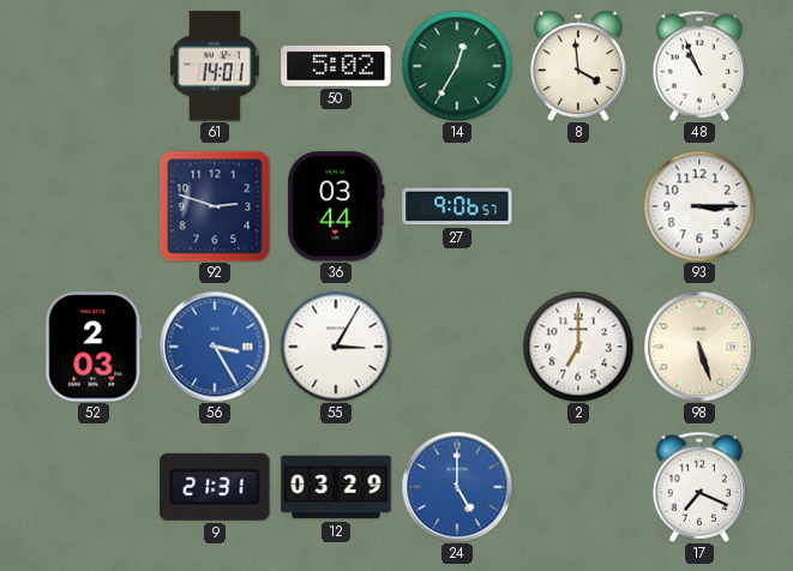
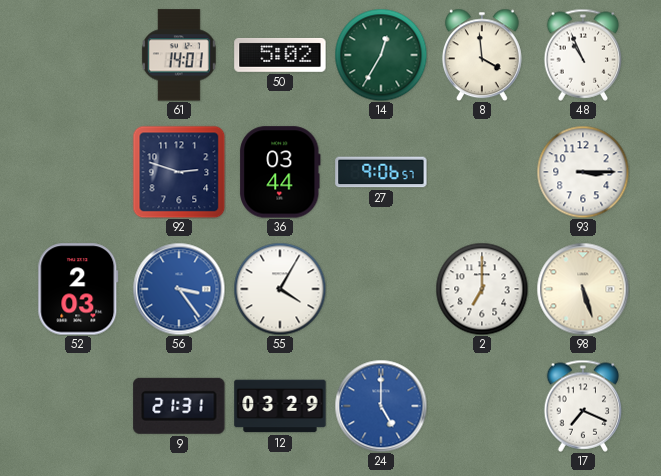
56: 3:25 -> 3:24
55: 3:05 -> 4:05
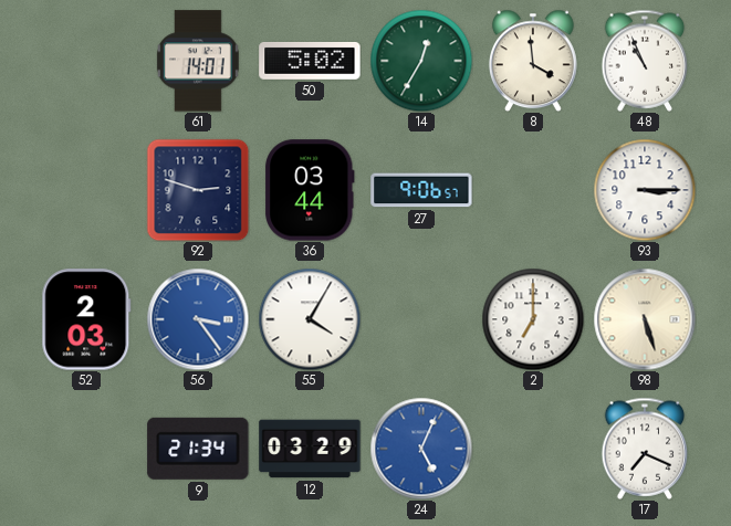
9: 21:31 -> 21:34
24: 5:00 -> 5:04
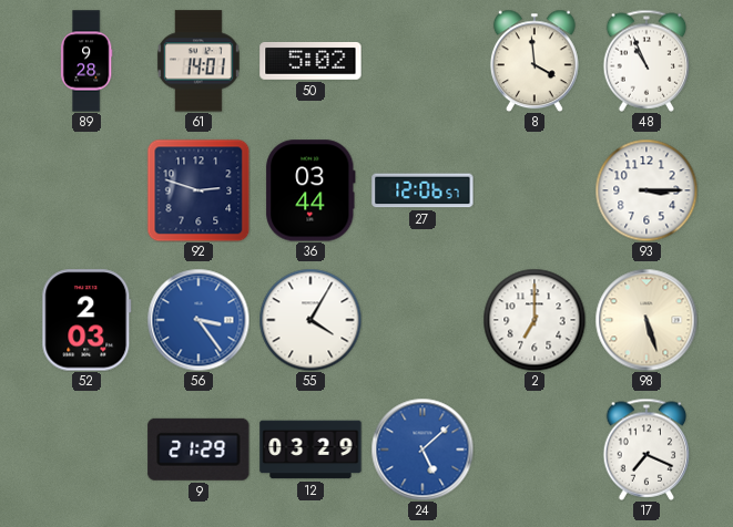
89: none -> 9:28
14: 12:35 -> none
27: 9:06 -> 12:06
9: 21:34 -> 21:29
24: 5:04 -> 5:08
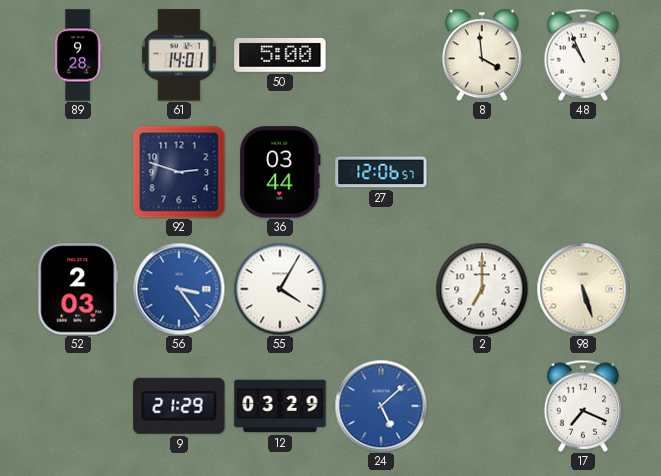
50: 5:02 -> 5:00
93: 3:15 -> none
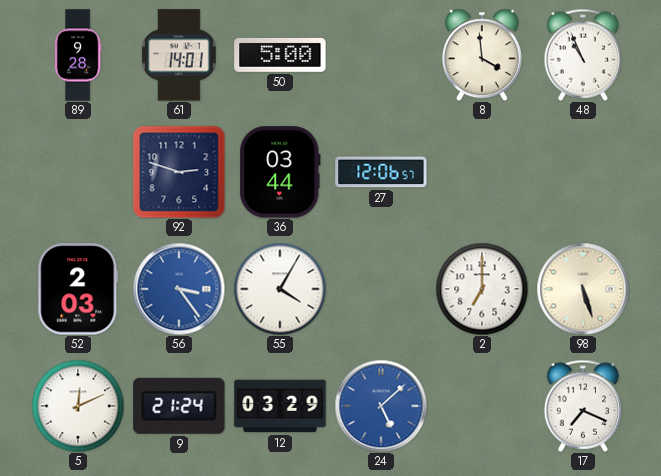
5: none -> 12:11
9: 21:29 -> 21:24
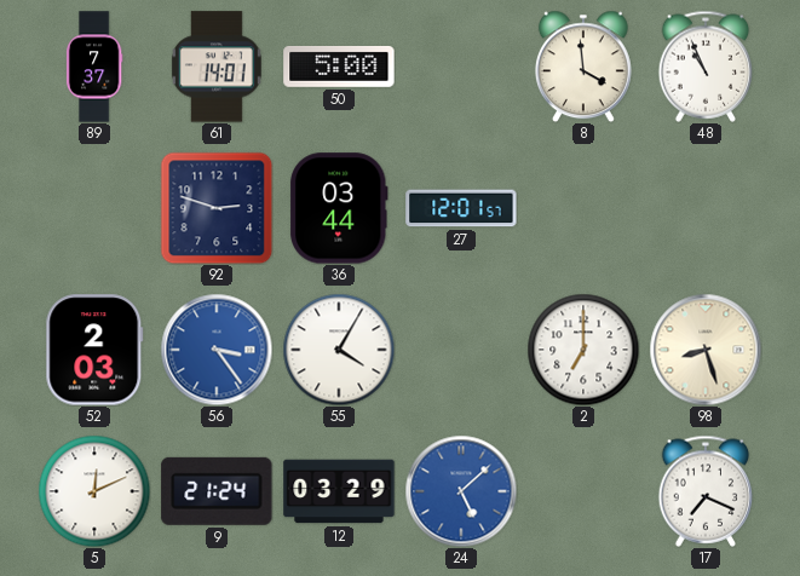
89: 9:28 -> 7:37
27: 12:06 -> 12:01
98: 5:27 -> 8:27
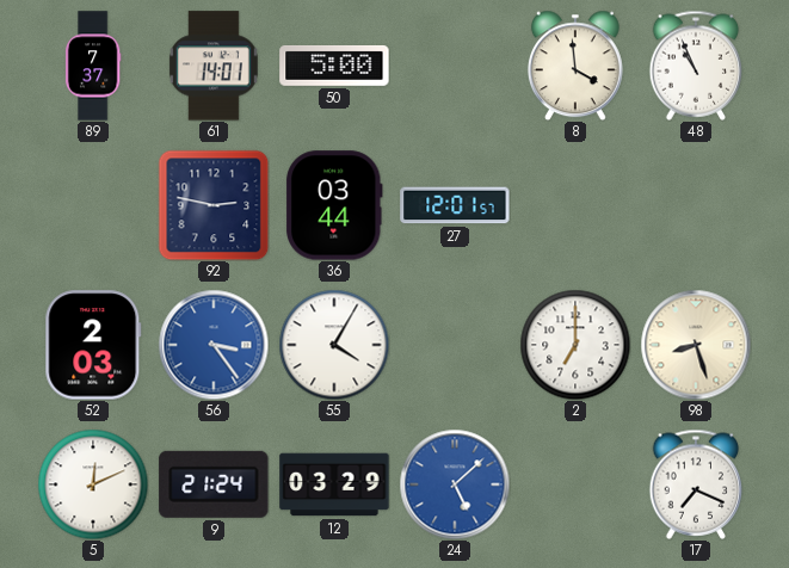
92: 2:48 -> 2:47
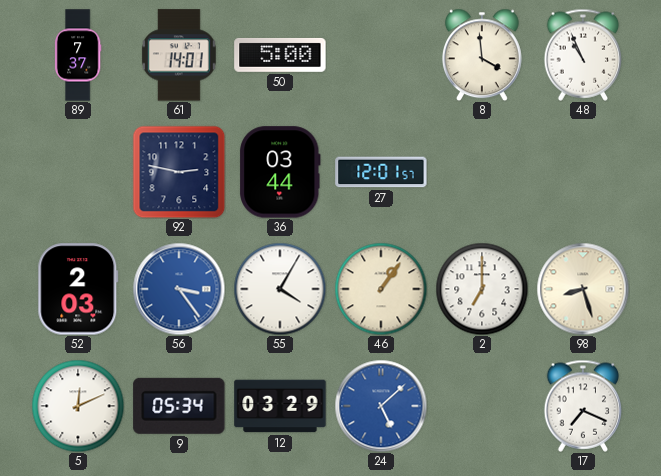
46: none -> 1:06
9: 21:24 -> 05:34
